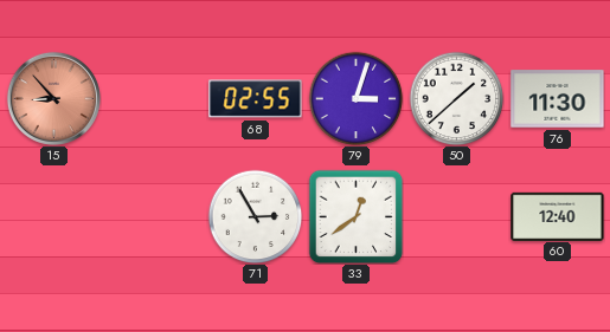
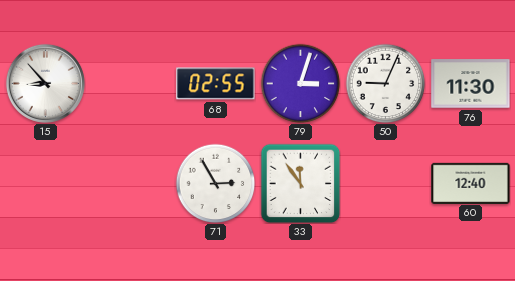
15 dial: salmon -> white
50: 1:38 -> 9:04
33: 12:39 -> 11:54
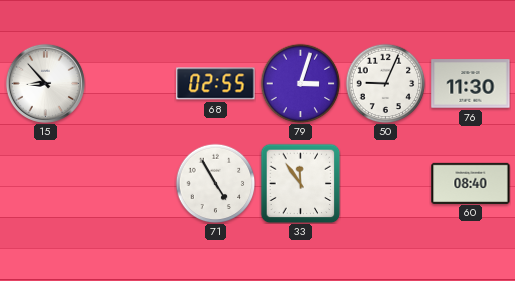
71: 2:55 -> 4:55
60: 12:40 -> 08:40
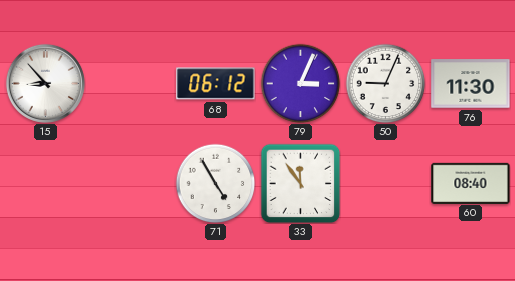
68: 02:55 -> 06:12
79: 3:03 -> 3:04
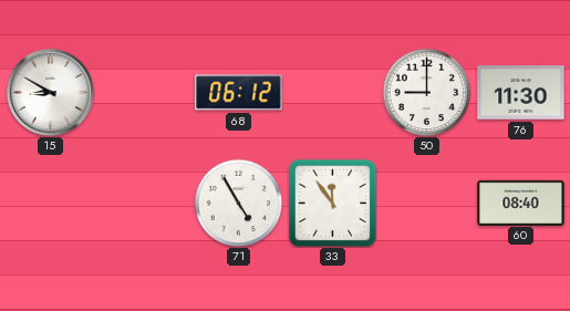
15: 8:53 -> 8:50
79: 3:04 -> none
50: 9:04 -> 9:00
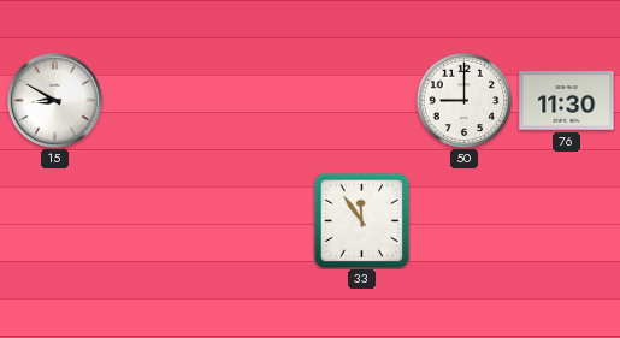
68: 06:12 -> none
71: 4:55 -> none
60: 08:40 -> none
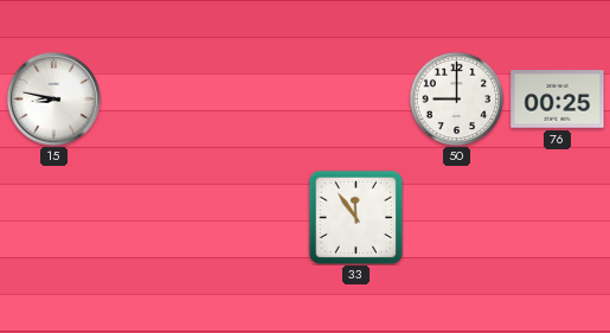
15: 8:50 -> 8:47
76: 11:30 -> 00:25
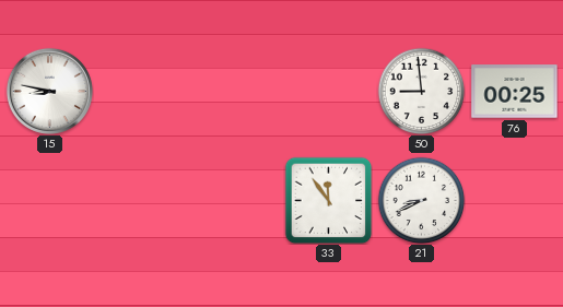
50: 9:00 -> 8:59
21: none -> 8:41
